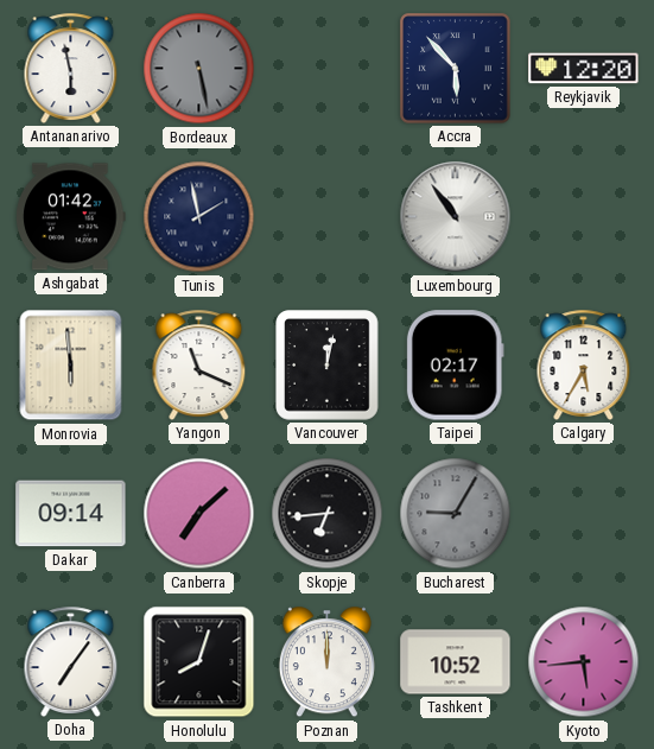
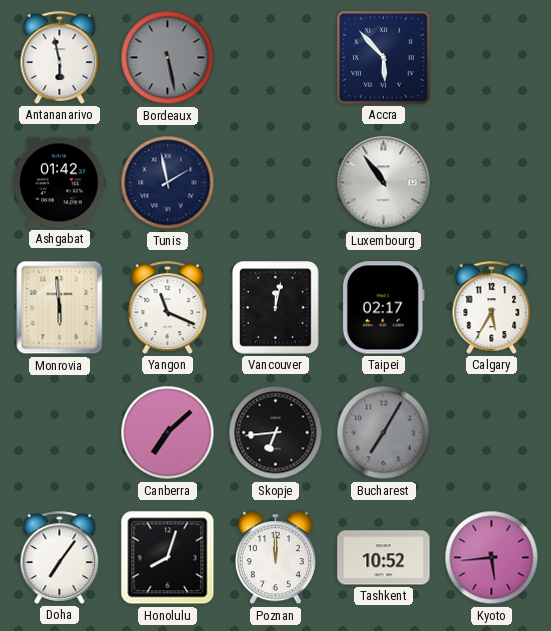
Reykjavik: 12:20 -> none
Dakar: 09:14 -> none
Bucharest: 9:05 -> 7:05
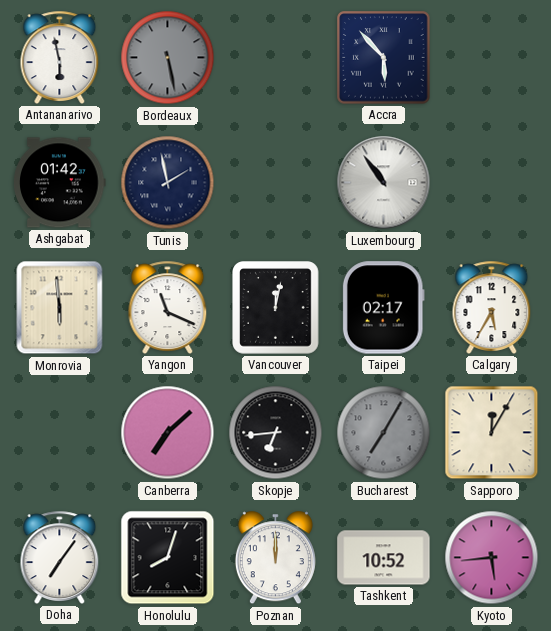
Sapporo: none -> 12:05
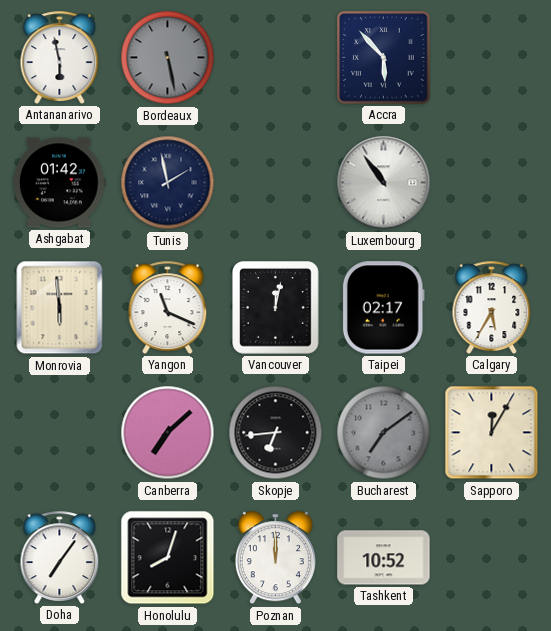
Bucharest: 7:05 -> 7:09
Kyoto: 5:44 -> none
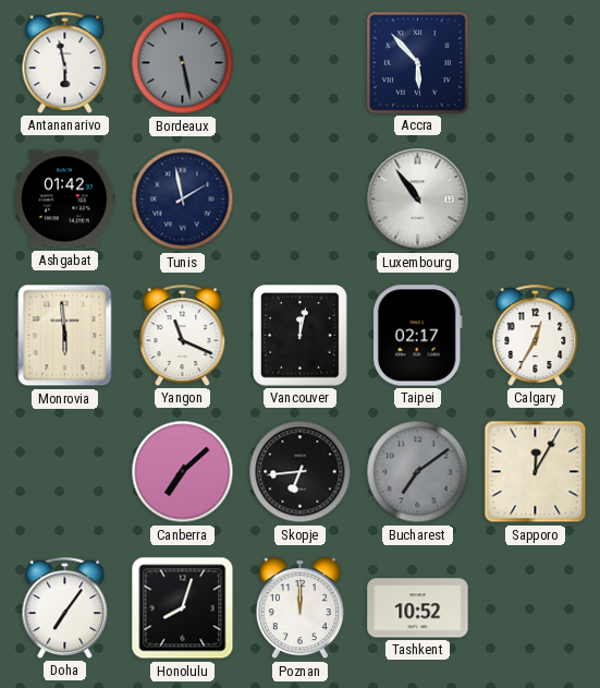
Calgary: 5:35 -> 12:35
